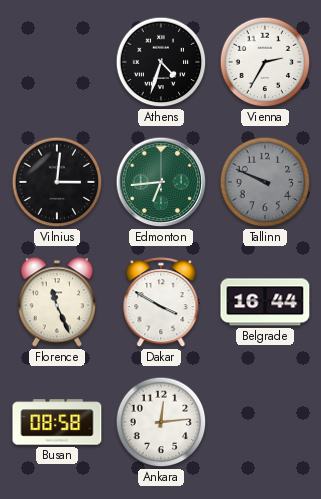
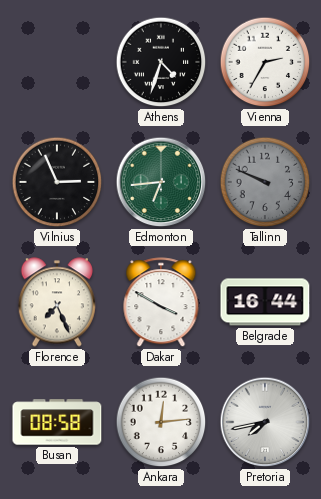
Vilnius: 3:01 -> 2:56
Florence: 11:26 -> 7:26
Pretoria: none -> 7:43
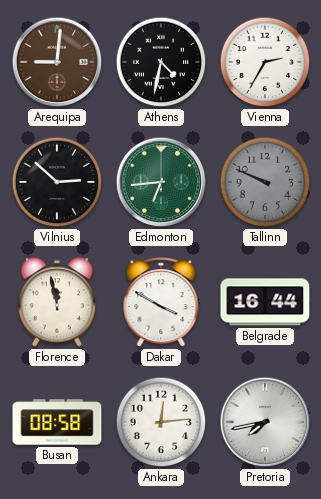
Arequipa: none -> 9:01
Athens: 4:33 -> 4:32
Vilnius: 2:56 -> 2:52
Florence: 7:26 -> 11:58
